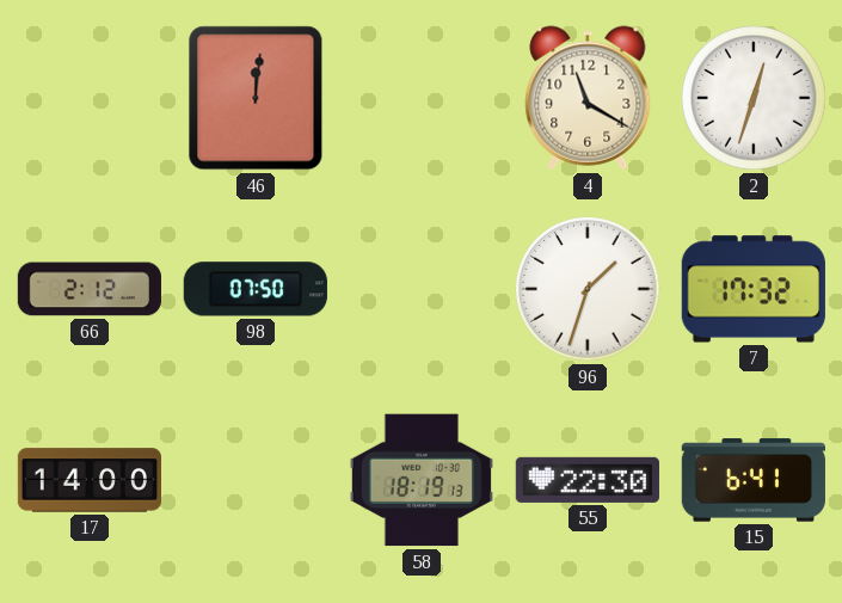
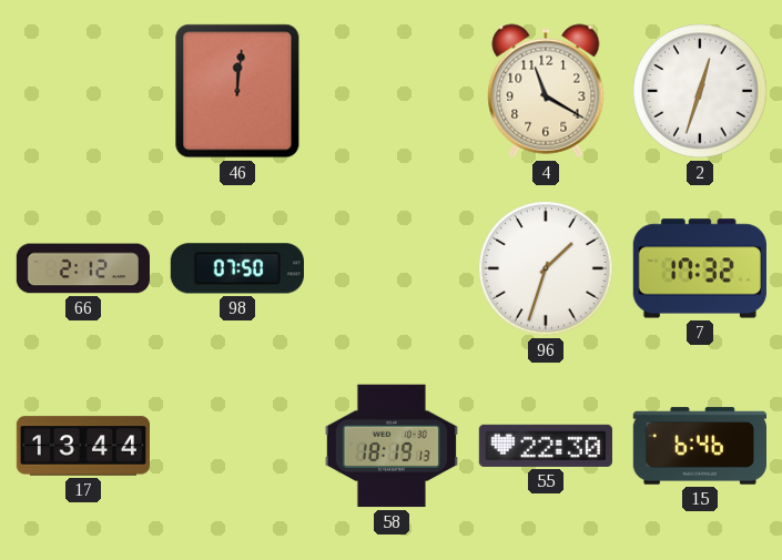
17: 14:00 -> 13:44
15: 6:41 -> 6:46
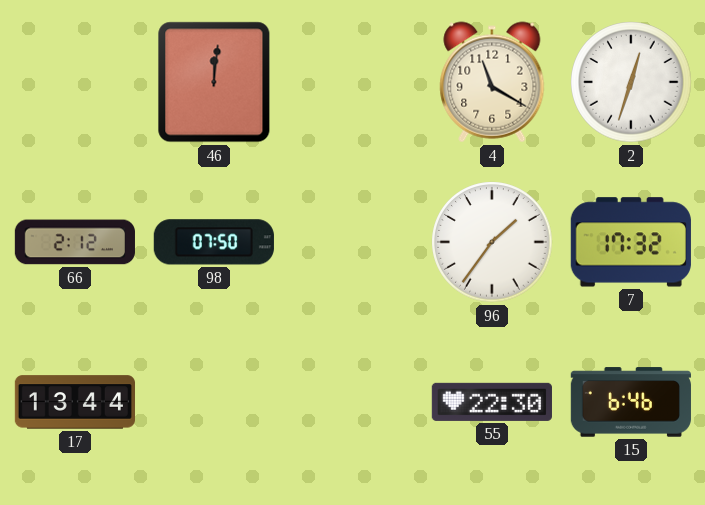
96: 1:33 -> 1:36
58: 18:19 -> none
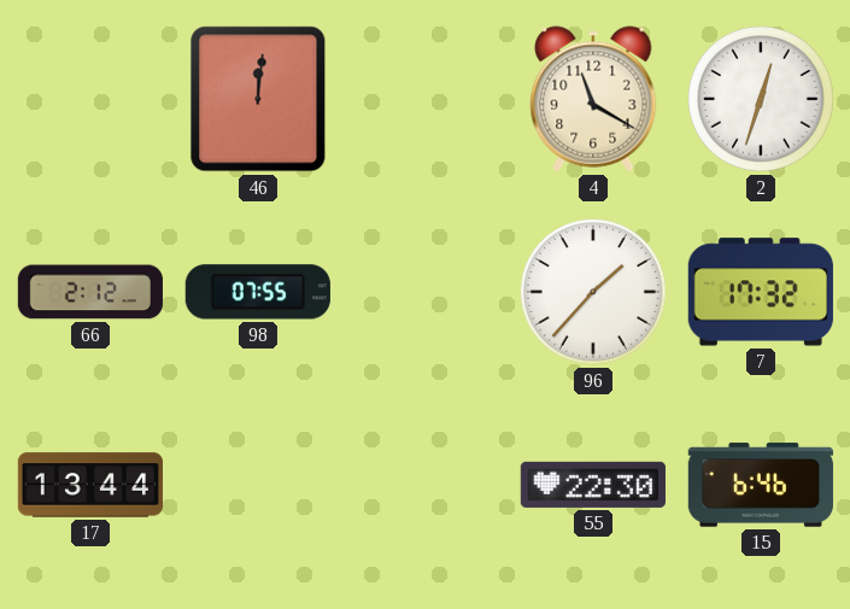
98: 07:50 -> 07:55
96: 1:36 -> 1:37
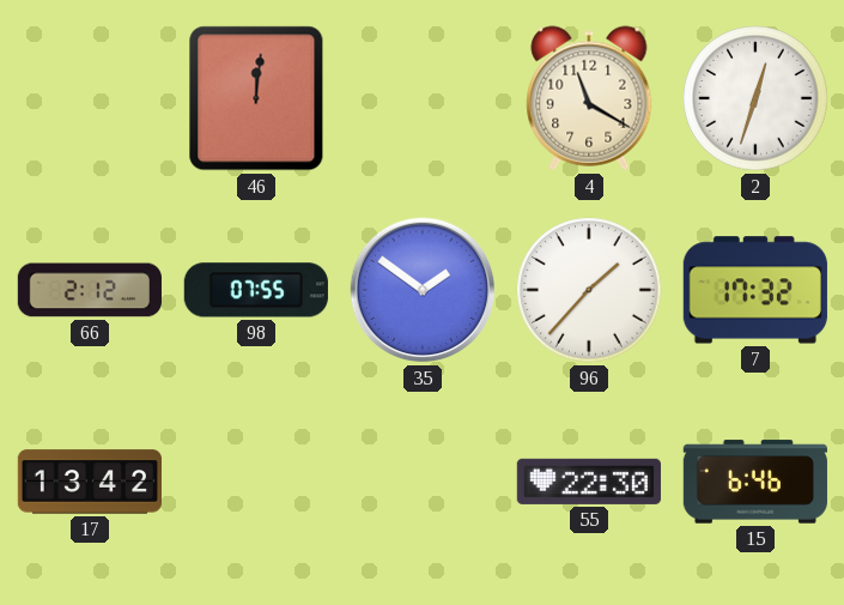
35: none -> 1:51
17: 13:44 -> 13:42
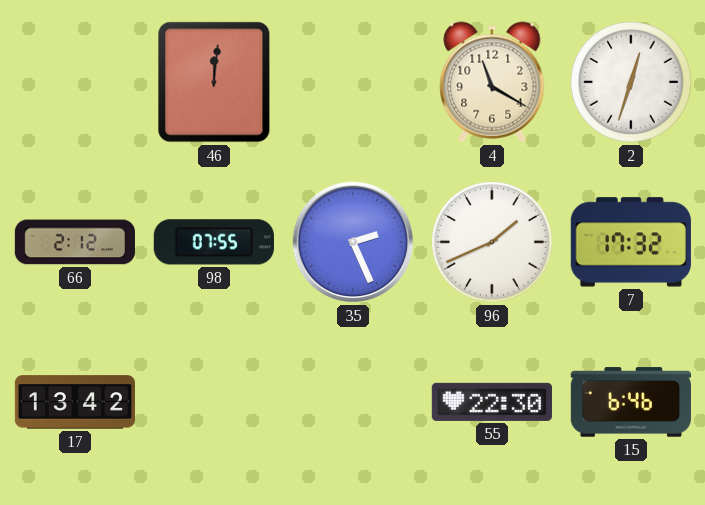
35: 1:51 -> 2:26
96: 1:37 -> 1:41
